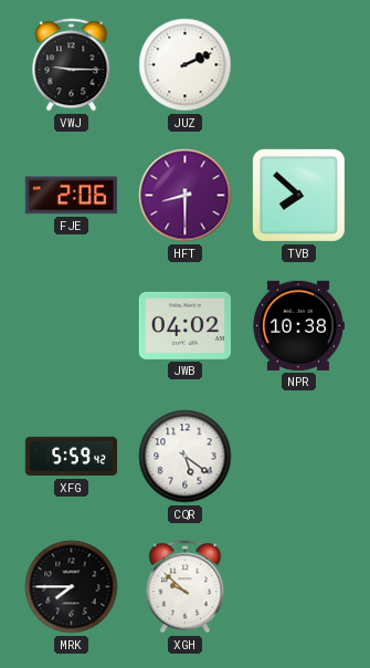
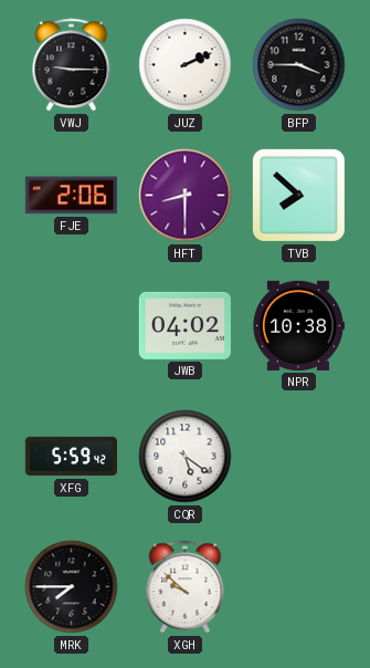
BFP: none -> 3:45
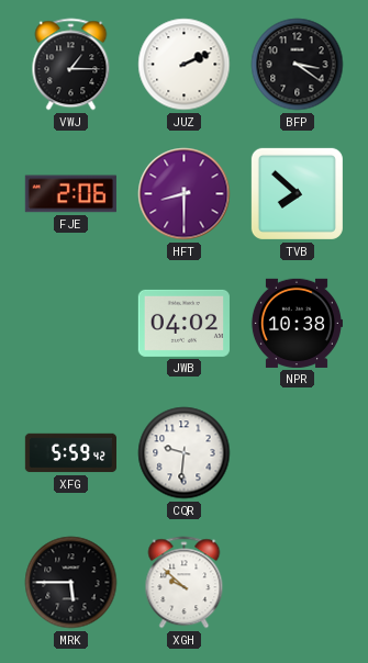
VWJ: 9:15 -> 1:15
BFP: 3:45 -> 3:21
CQR: 5:21 -> 9:31
MRK: 7:45 -> 5:45
